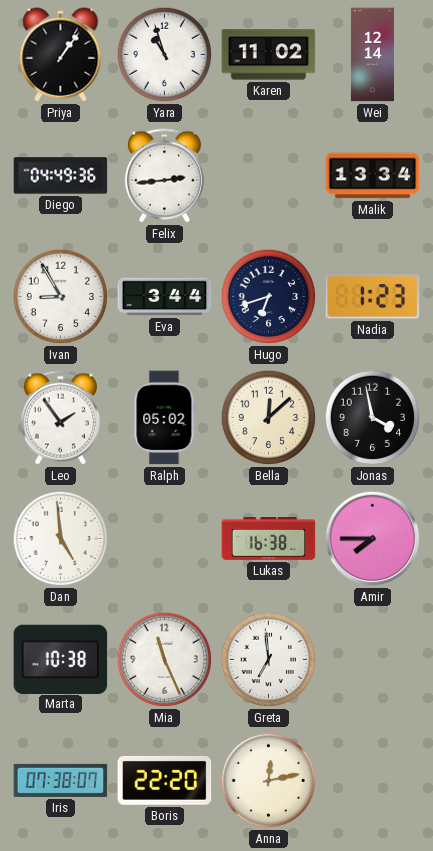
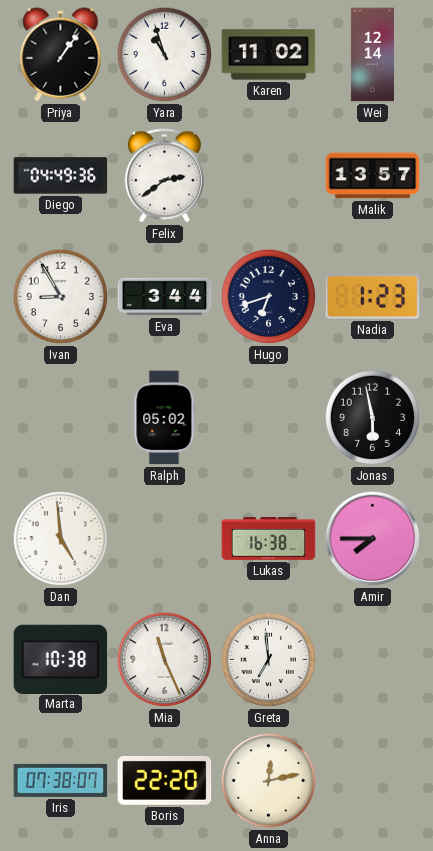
Felix: 2:44 -> 2:39
Malik: 13:34 -> 13:57
Leo: 1:54 -> none
Bella: 12:08 -> none
Jonas: 3:58 -> 5:58
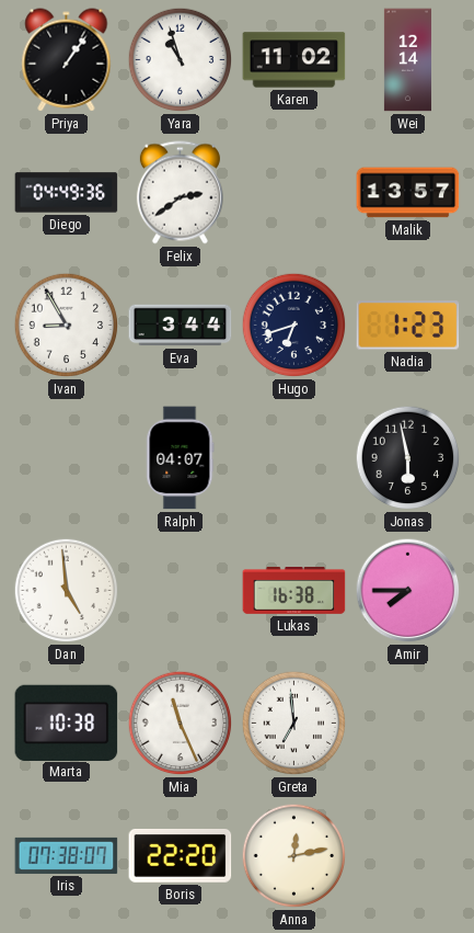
Ralph: 05:02 -> 04:07
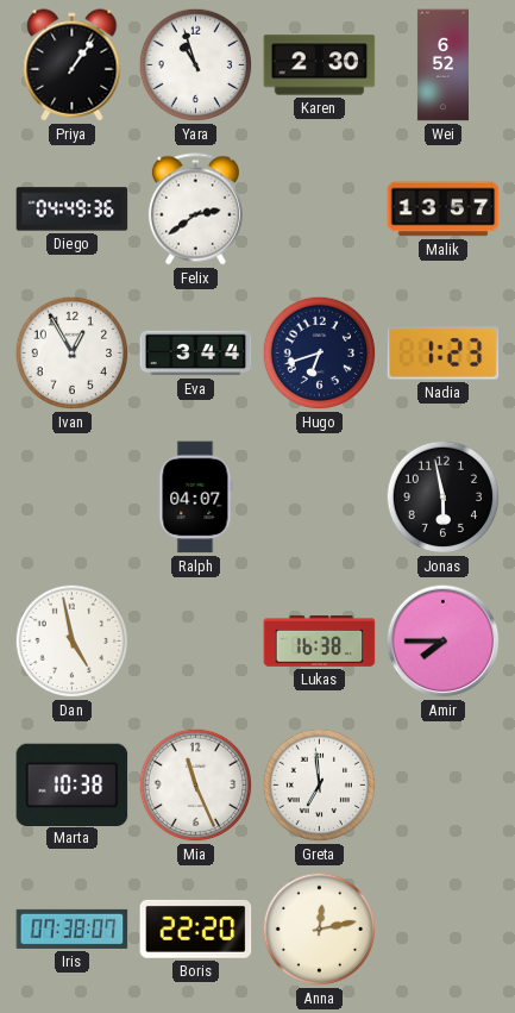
Karen: 11:02 -> 2:30
Wei: 12:14 -> 6:52
Ivan: 8:55 -> 12:55
Dan: 4:59 -> 4:58
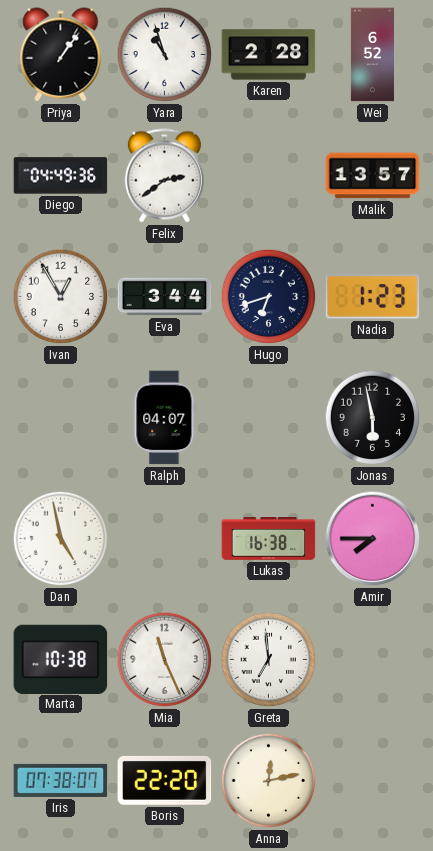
Karen: 2:30 -> 2:28
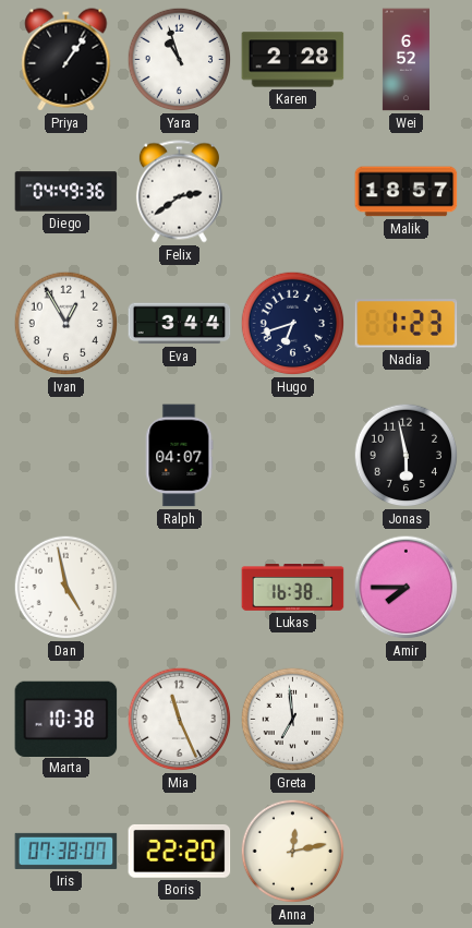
Malik: 13:57 -> 18:57
